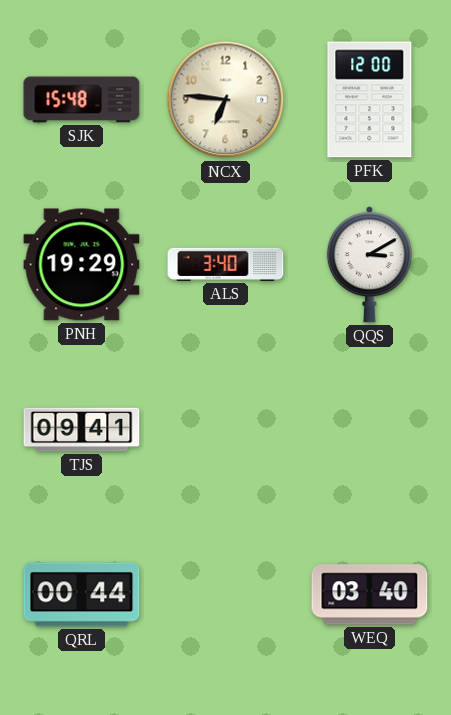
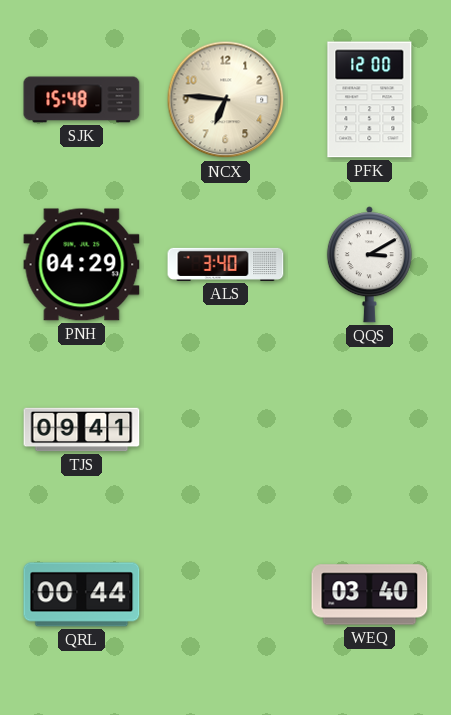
PNH: 19:29 -> 04:29
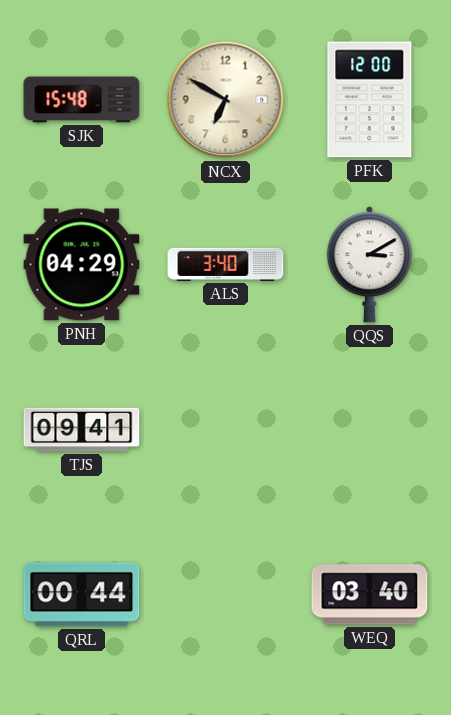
NCX: 6:46 -> 6:50
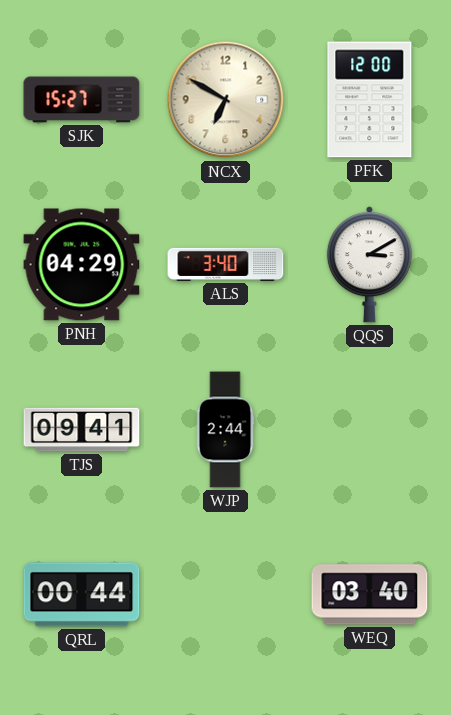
SJK: 15:48 -> 15:27
WJP: none -> 2:44
